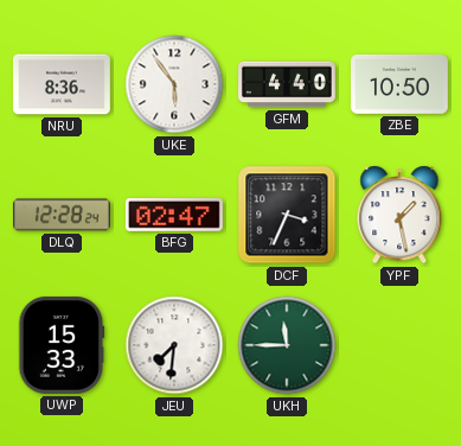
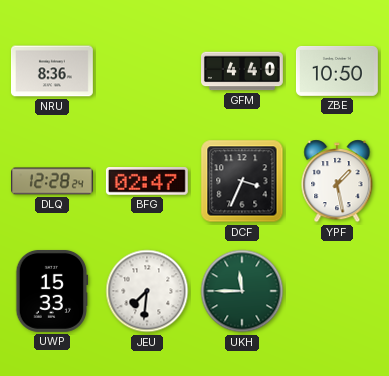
UKE: 5:54 -> none
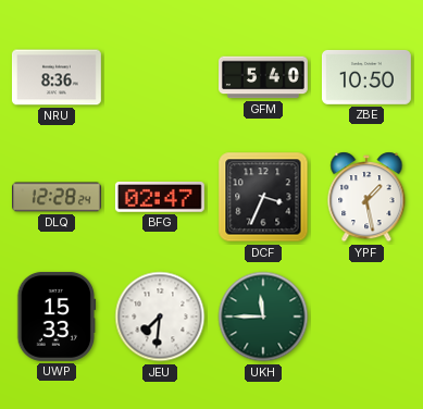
GFM: 4:40 -> 5:40
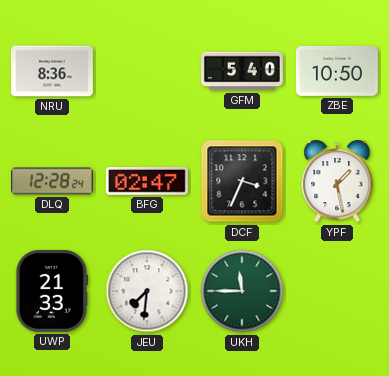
UWP: 15:33 -> 21:33
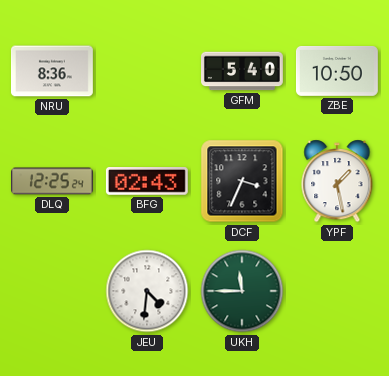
DLQ: 12:28 -> 12:25
BFG: 02:47 -> 02:43
UWP: 21:33 -> none
JEU: 7:31 -> 4:31
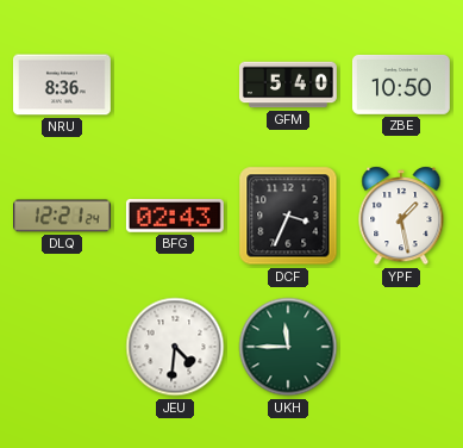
DLQ: 12:25 -> 12:21
